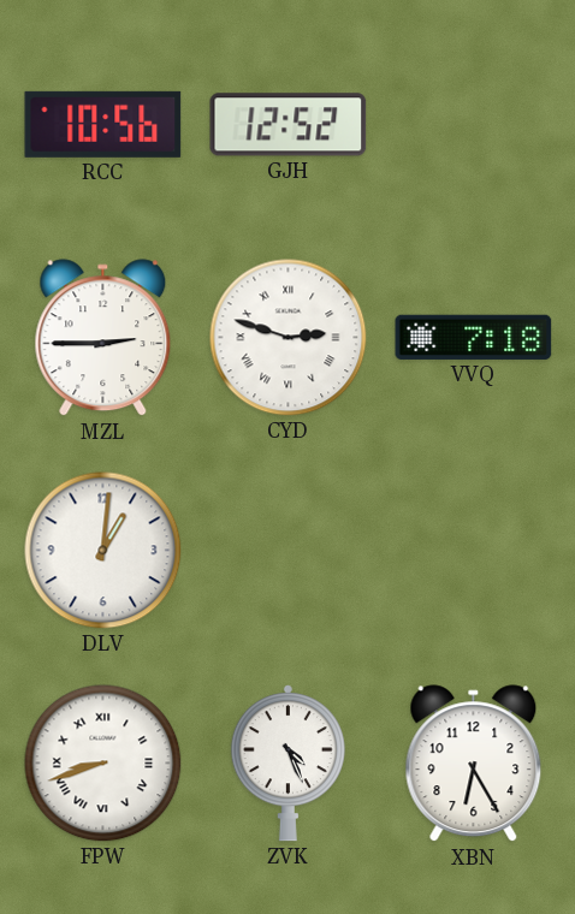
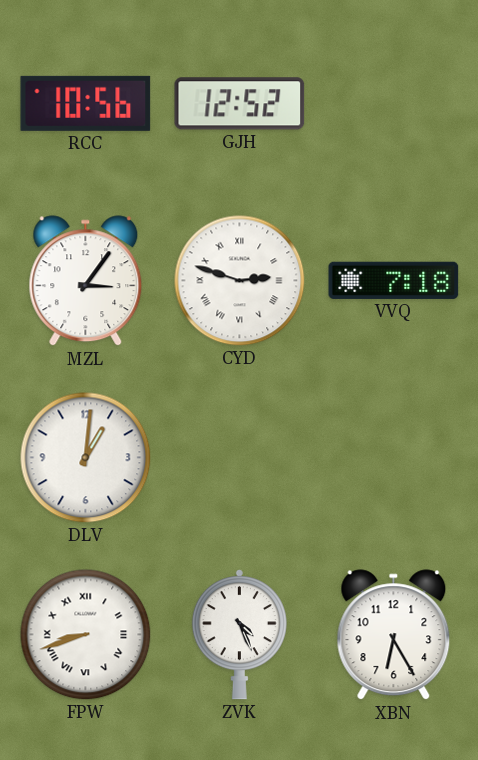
MZL: 2:45 -> 3:06
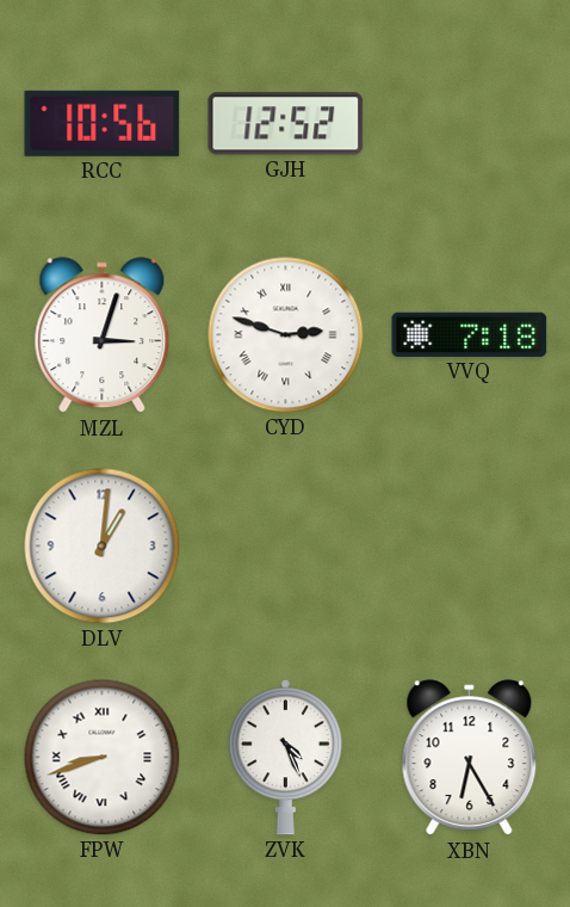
MZL: 3:06 -> 3:03
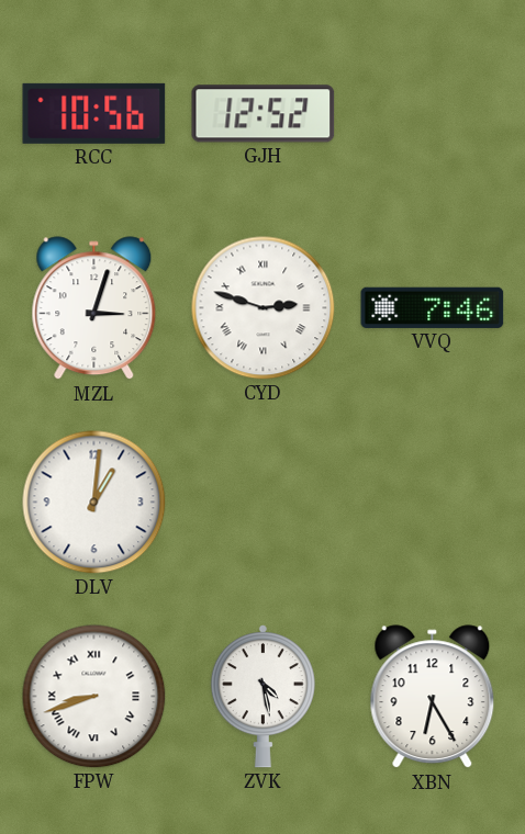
VVQ: 7:18 -> 7:46
ZVK: 4:26 -> 4:28
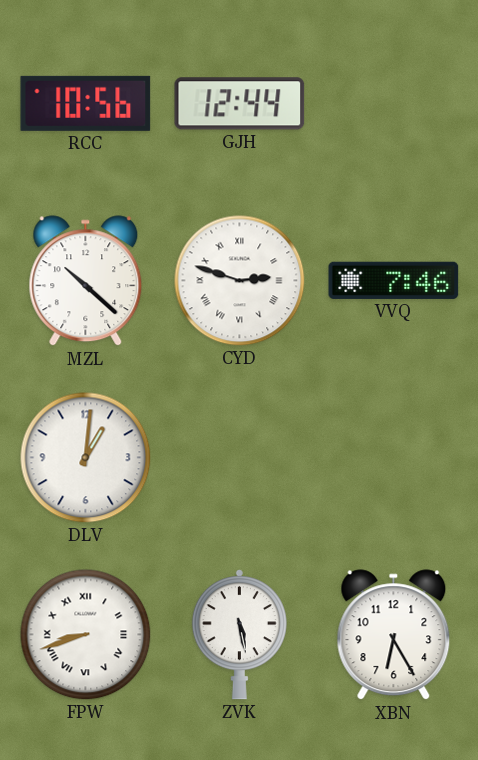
GJH: 12:52 -> 12:44
MZL: 3:03 -> 10:22
ZVK: 4:28 -> 5:28
